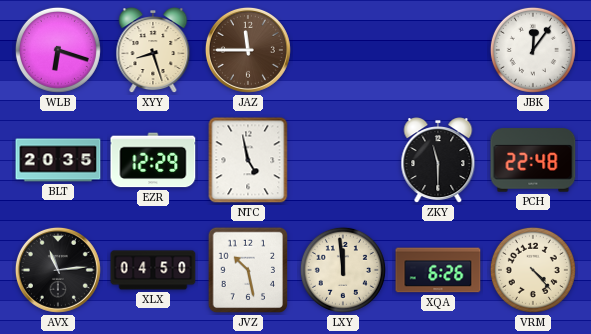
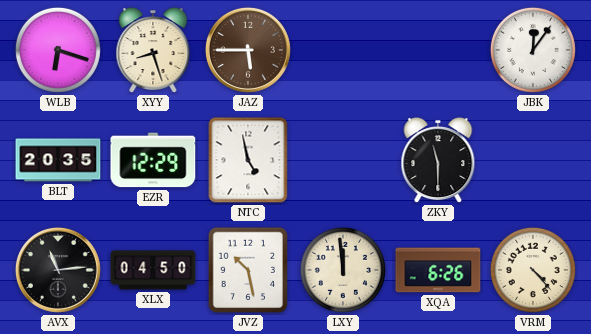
JAZ: 11:45 -> 5:45
PCH: 22:48 -> none
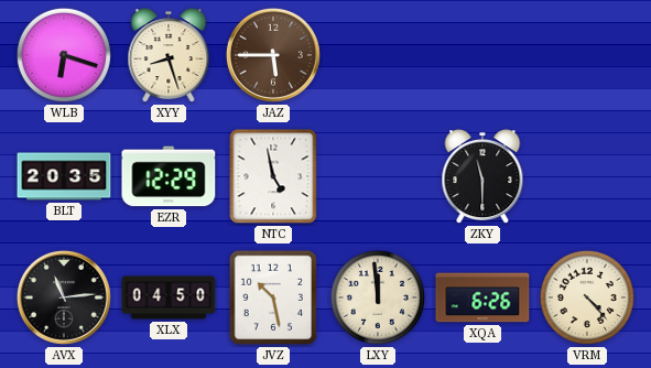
JBK: 12:06 -> none
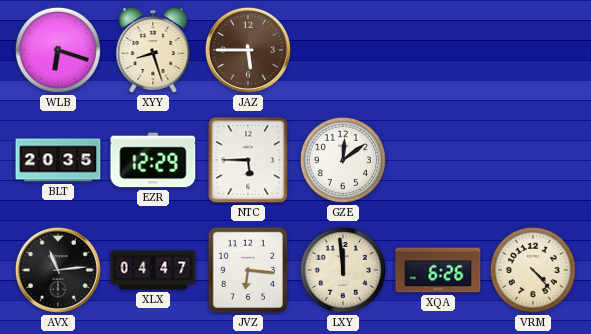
NTC: 4:58 -> 5:45
GZE: none -> 12:09
ZKY: 11:30 -> none
XLX: 04:50 -> 04:47
JVZ: 10:28 -> 6:16
